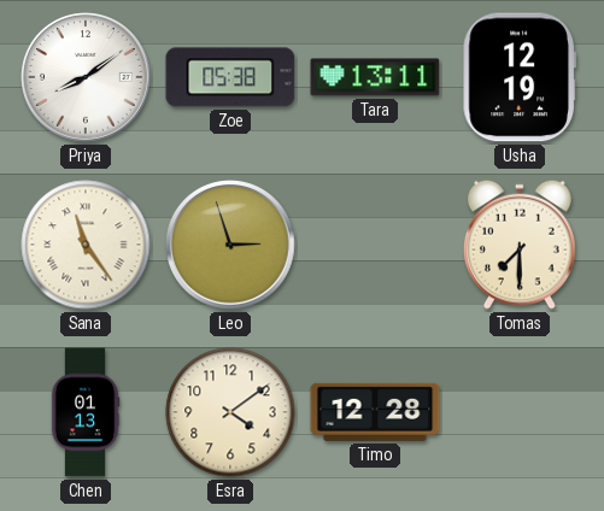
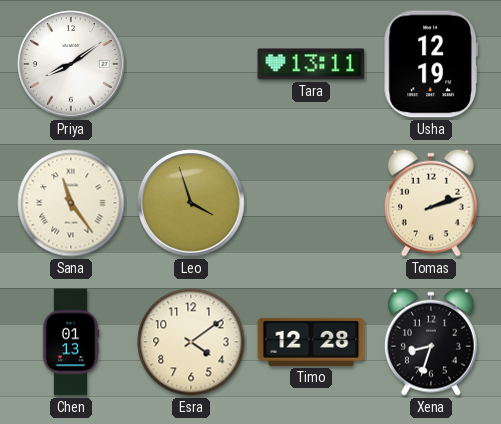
Zoe: 05:38 -> none
Leo: 2:57 -> 3:57
Tomas: 7:30 -> 2:12
Xena: none -> 8:33
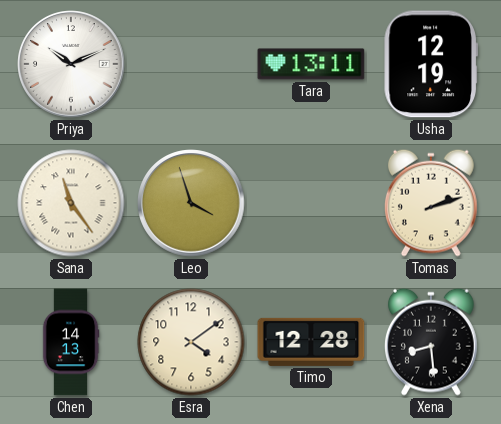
Priya: 8:09 -> 10:11
Chen: 01:13 -> 14:13
Xena: 8:33 -> 8:29
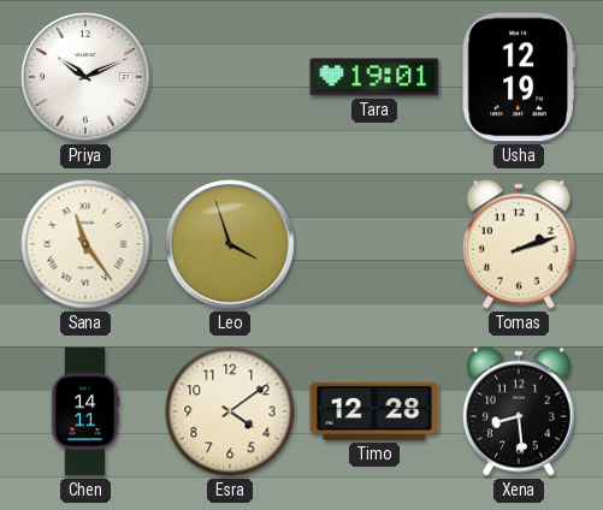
Tara: 13:11 -> 19:01
Chen: 14:13 -> 14:11
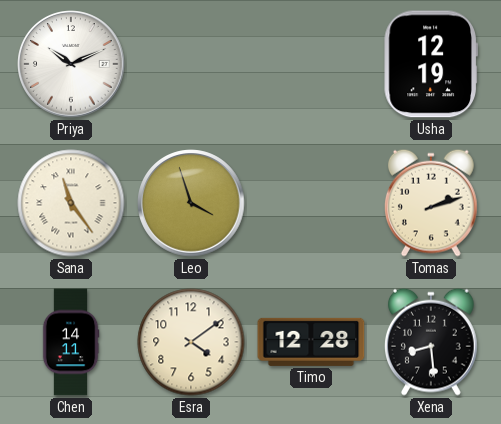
Tara: 19:01 -> none
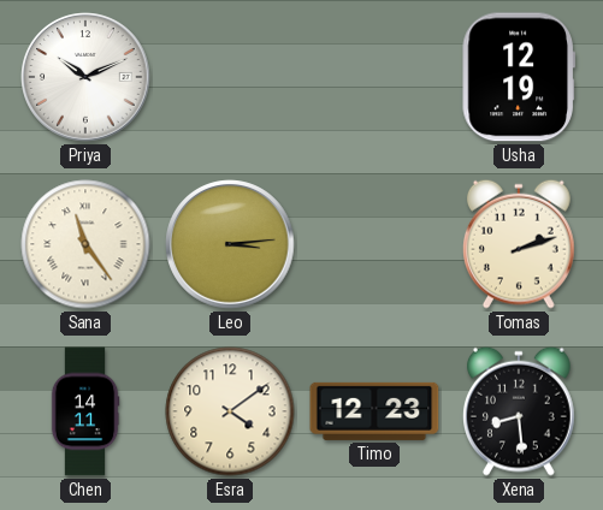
Leo: 3:57 -> 3:14
Timo: 12:28 -> 12:23
